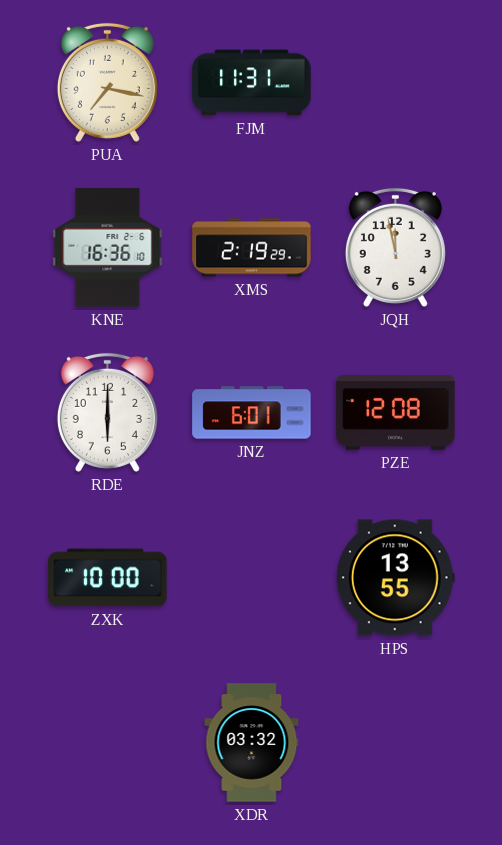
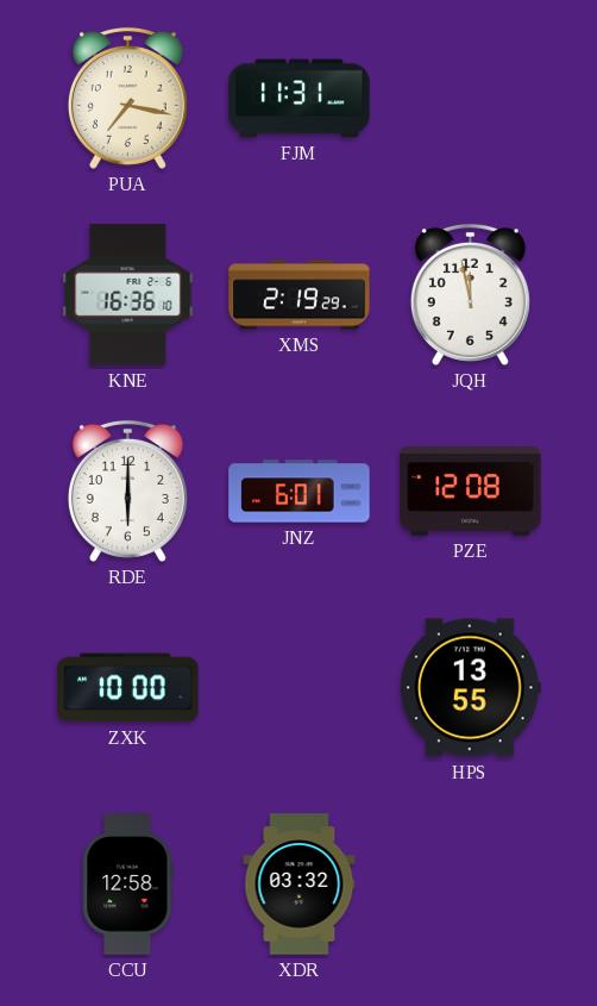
CCU: none -> 12:58
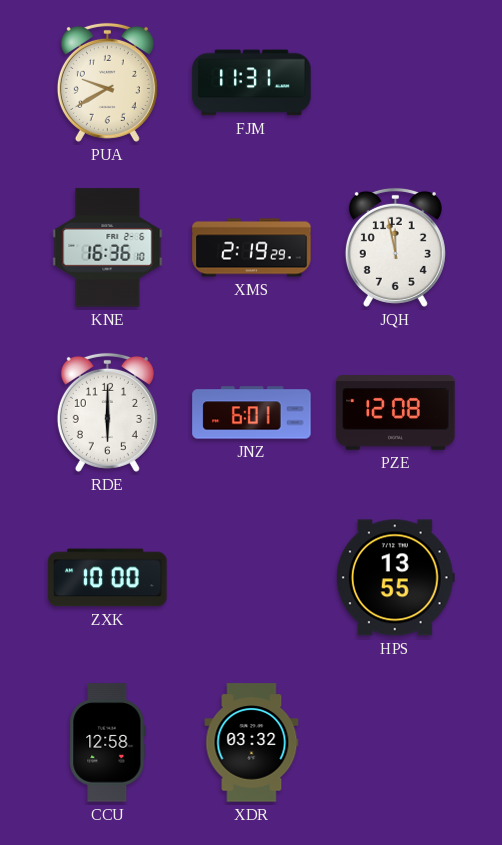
PUA: 7:17 -> 9:40
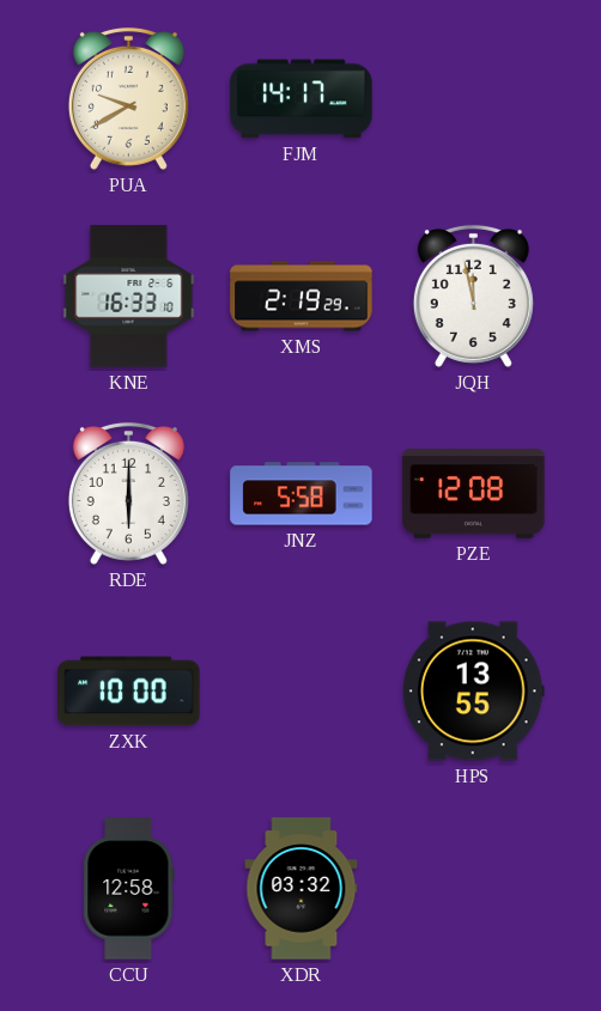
FJM: 11:31 -> 14:17
KNE: 16:36 -> 16:33
JNZ: 6:01 -> 5:58
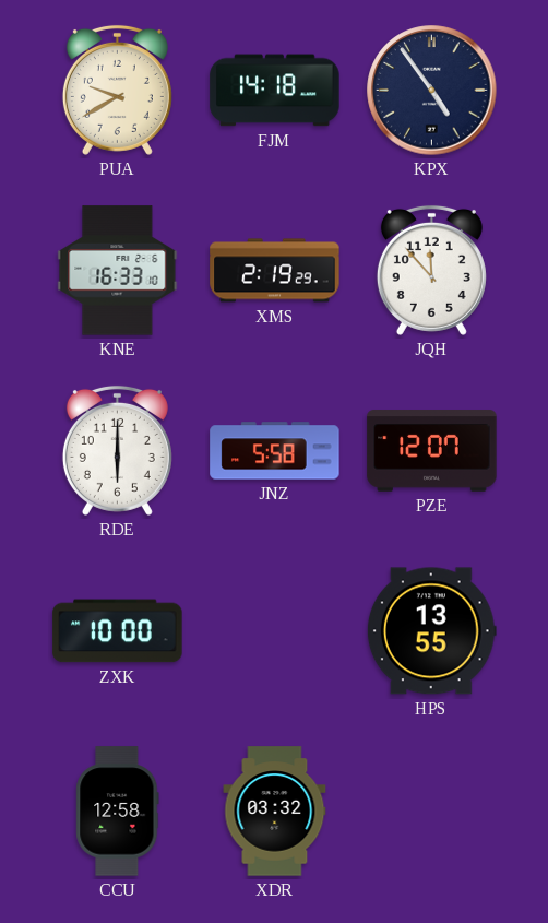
FJM: 14:17 -> 14:18
KPX: none -> 4:54
JQH: 11:58 -> 11:53
PZE: 12:08 -> 12:07
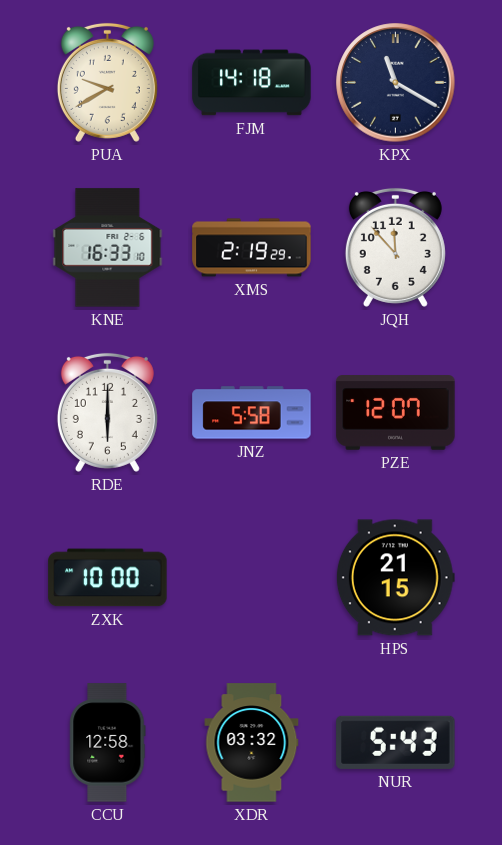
KPX: 4:54 -> 11:20
HPS: 13:55 -> 21:15
NUR: none -> 5:43
